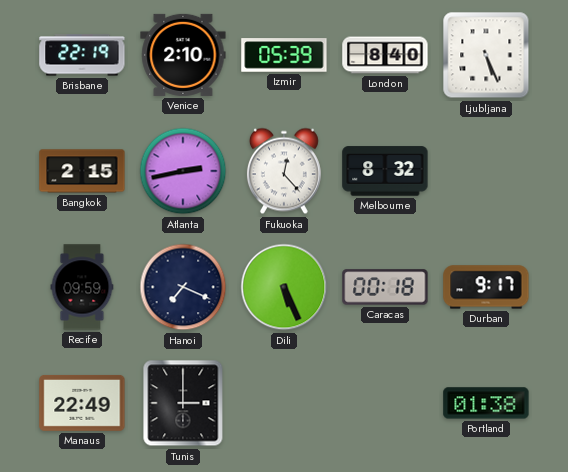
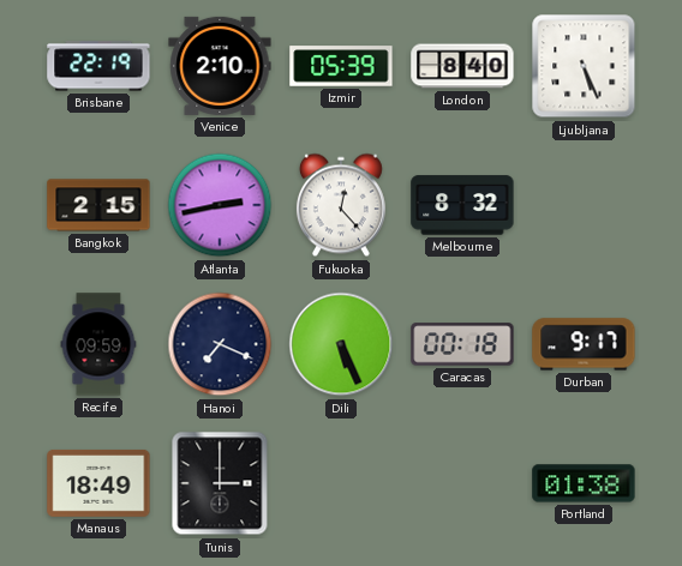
Manaus: 22:49 -> 18:49
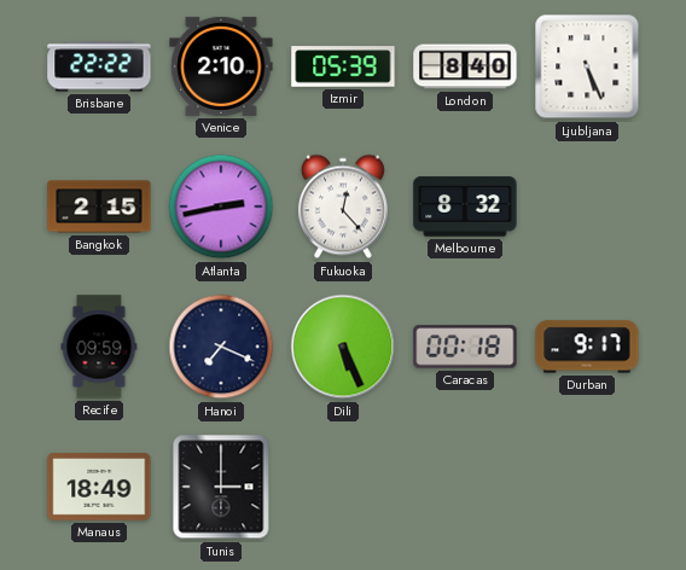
Brisbane: 22:19 -> 22:22
Portland: 01:38 -> none
